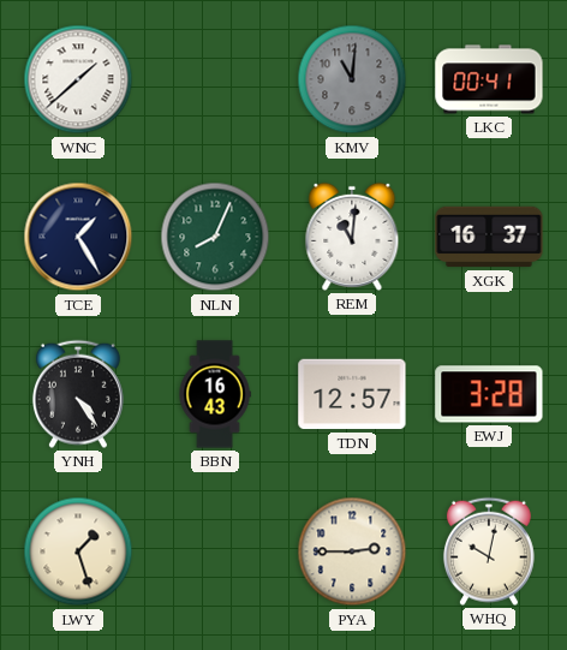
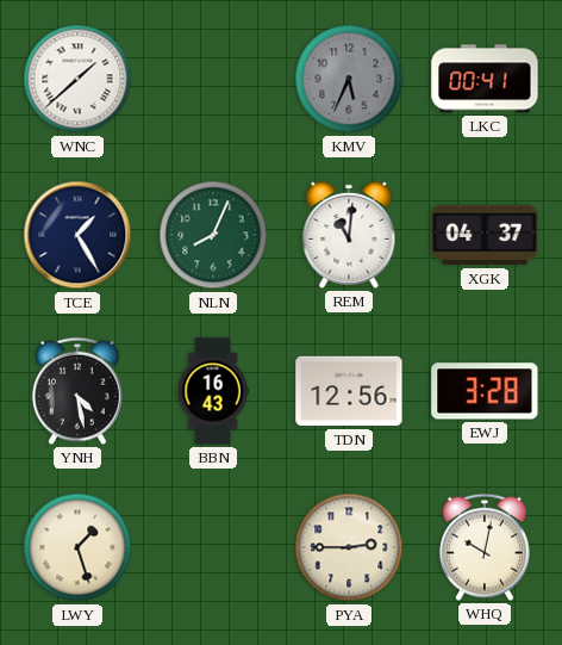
KMV: 11:01 -> 5:34
XGK: 16:37 -> 04:37
YNH: 4:24 -> 4:28
TDN: 12:57 -> 12:56
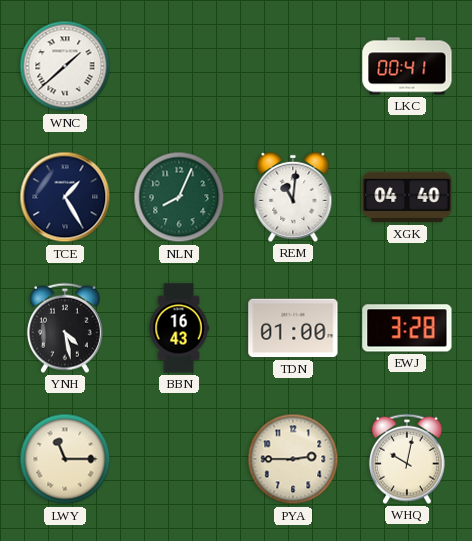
KMV: 5:34 -> none
XGK: 04:37 -> 04:40
TDN: 12:56 -> 01:00
LWY: 1:27 -> 11:15
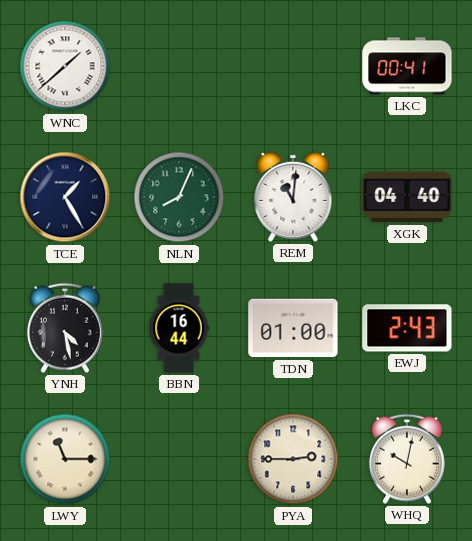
BBN: 16:43 -> 16:44
EWJ: 3:28 -> 2:43
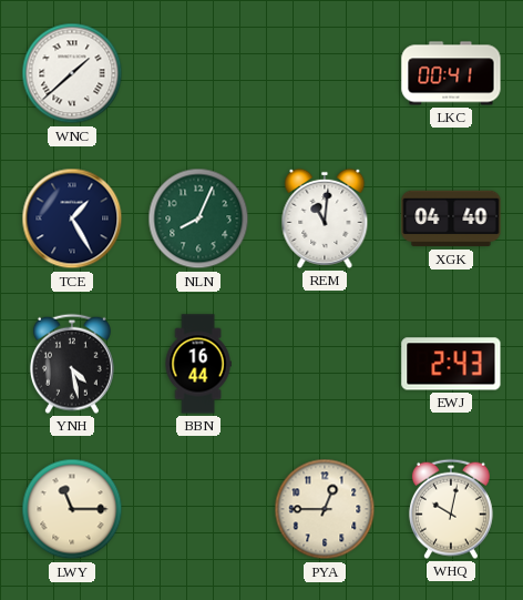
TDN: 01:00 -> none
PYA: 2:45 -> 12:45
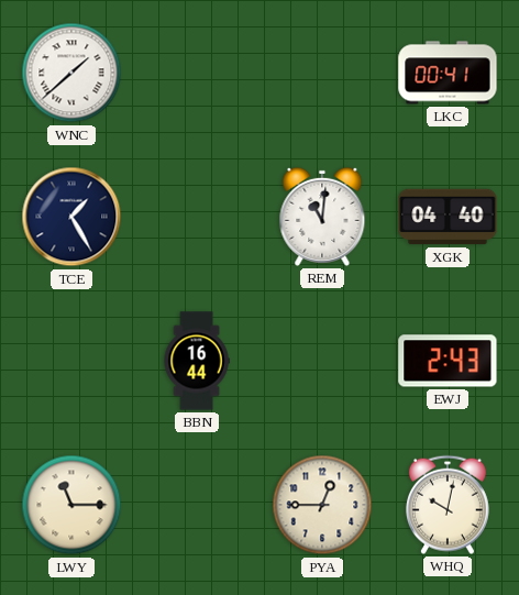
NLN: 8:04 -> none
YNH: 4:28 -> none
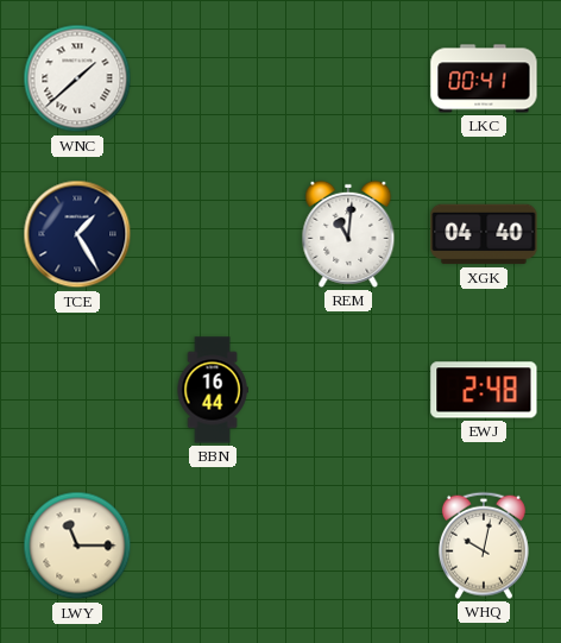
EWJ: 2:43 -> 2:48
PYA: 12:45 -> none
